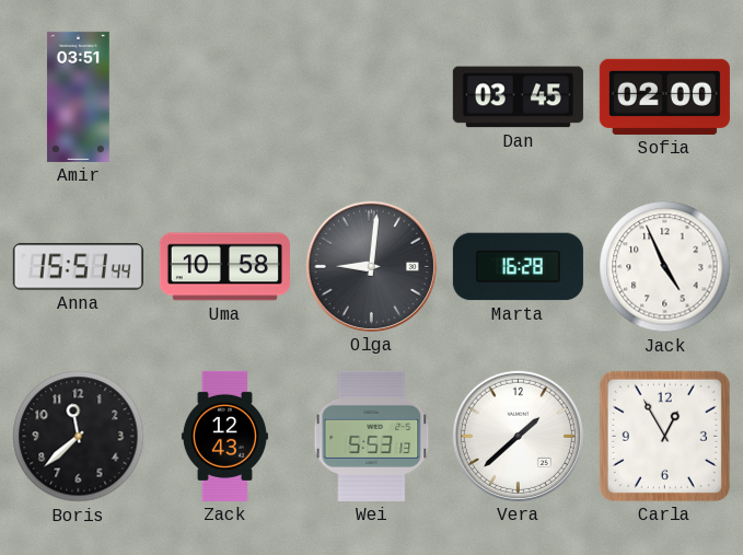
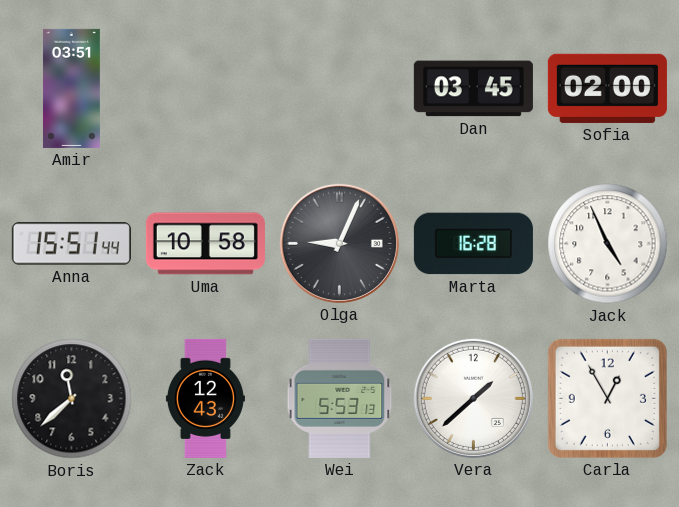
Olga: 9:01 -> 9:04
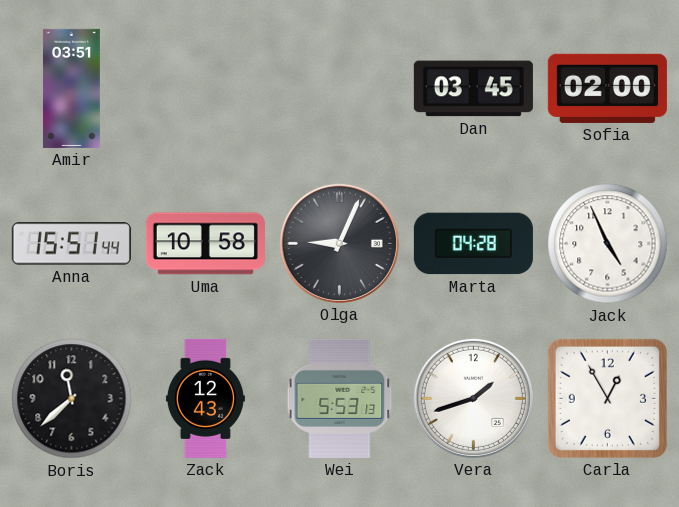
Marta: 16:28 -> 04:28
Vera: 1:38 -> 1:42
